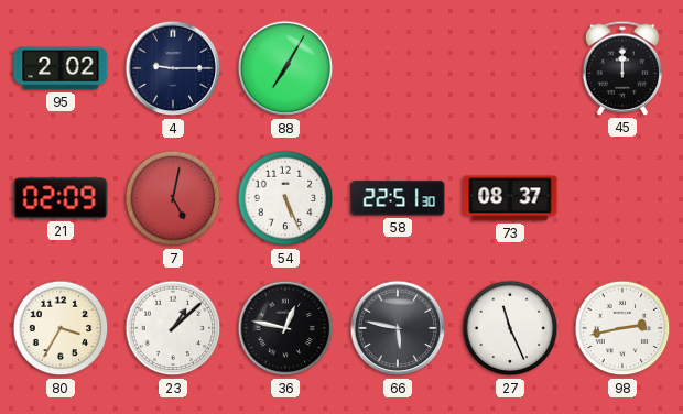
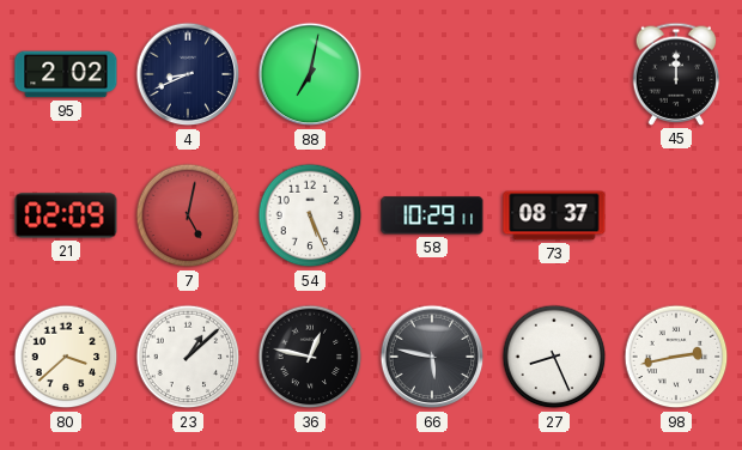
4: 9:15 -> 8:41
88: 7:05 -> 7:02
58: 22:51 -> 10:29
80: 3:35 -> 3:38
27: 11:26 -> 8:26
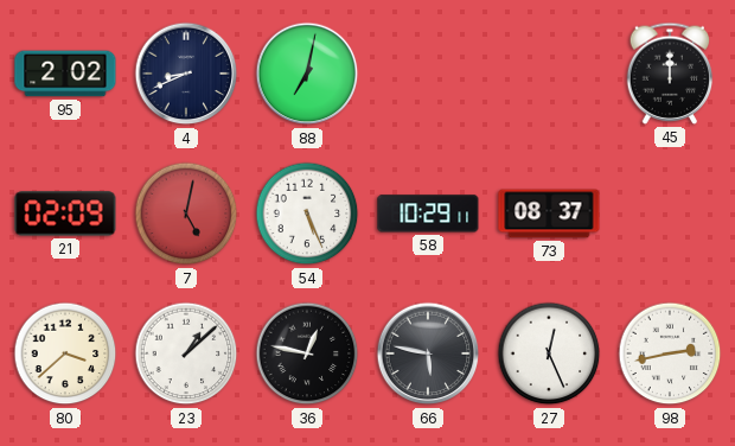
27: 8:26 -> 12:26
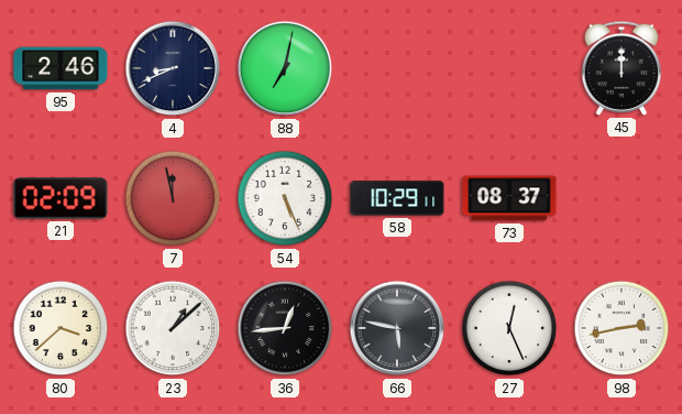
95: 2:02 -> 2:46
7: 5:02 -> 11:58
36: 12:47 -> 12:44
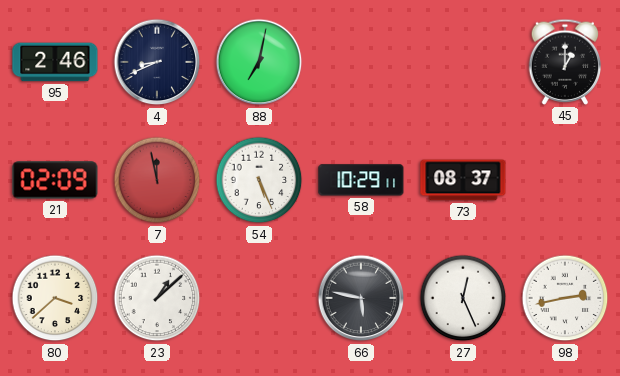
45: 12:00 -> 1:00
36: 12:44 -> none
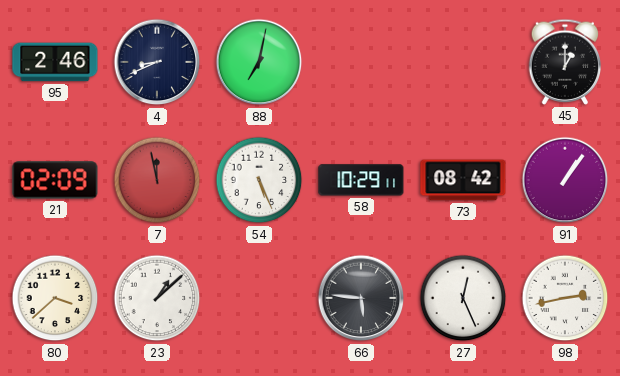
73: 08:37 -> 08:42
91: none -> 1:06
66: 5:47 -> 5:46
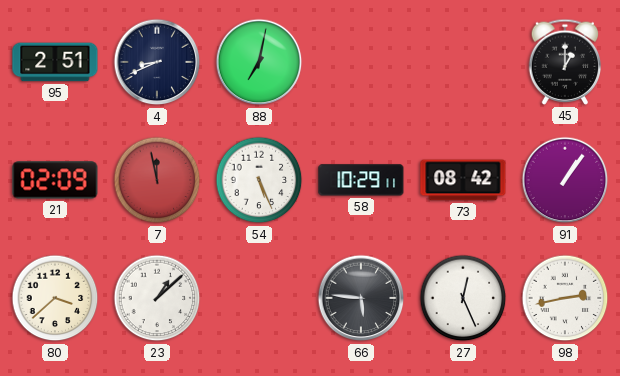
95: 2:46 -> 2:51
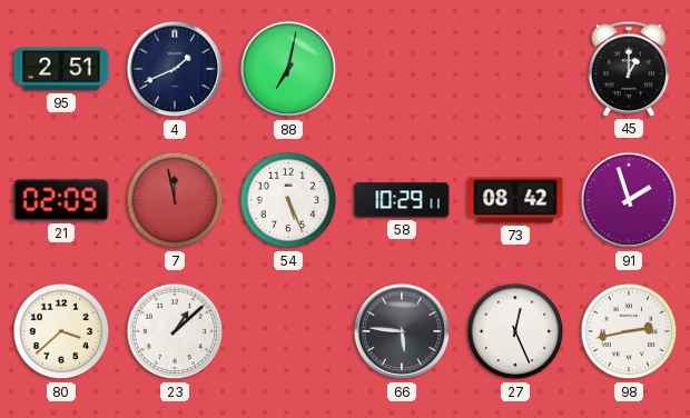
4: 8:41 -> 1:41
91: 1:06 -> 1:57
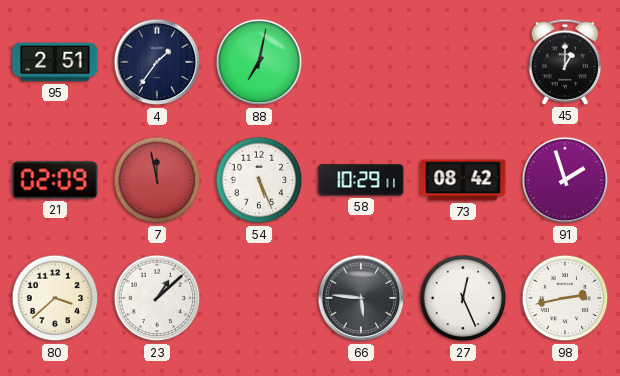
4: 1:41 -> 1:36
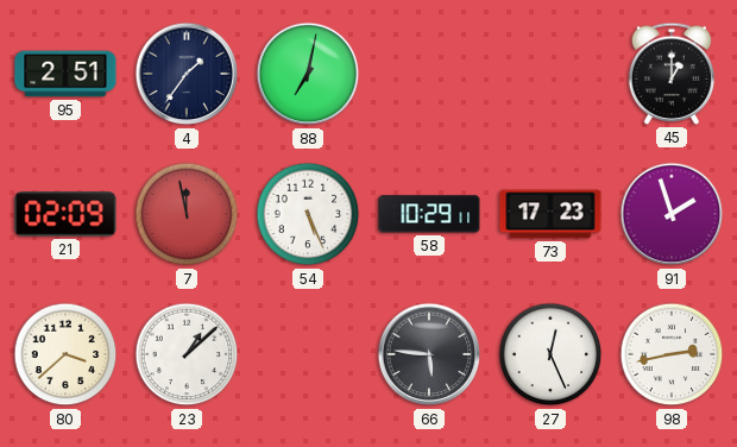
73: 08:42 -> 17:23
